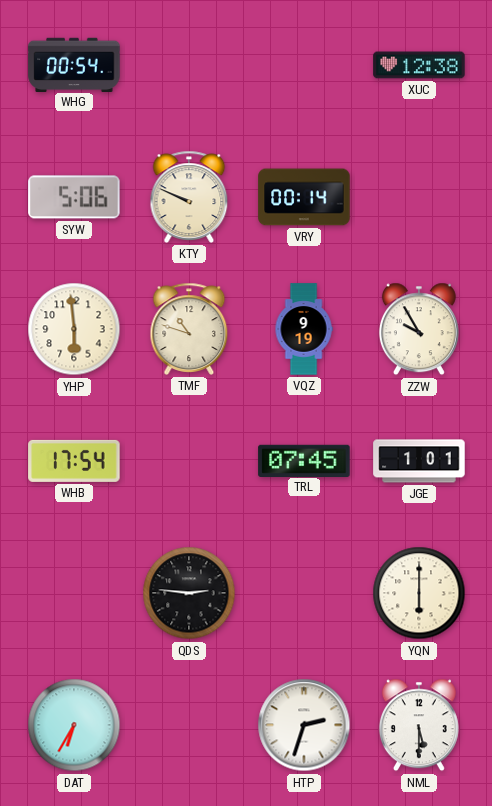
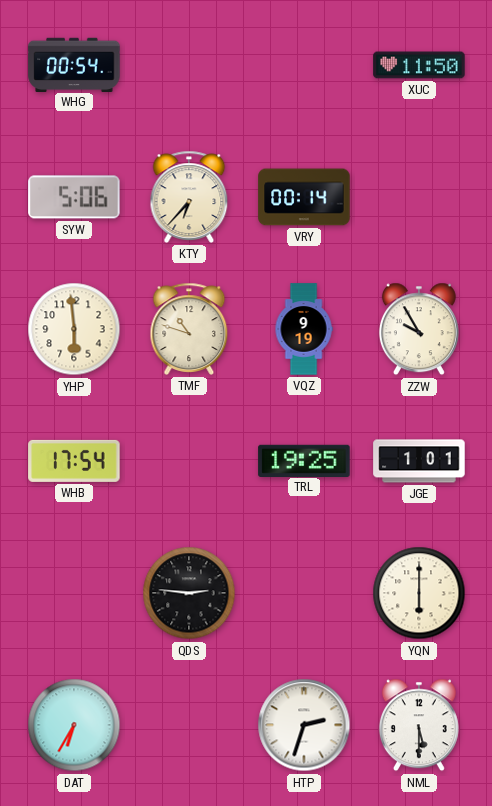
XUC: 12:38 -> 11:50
KTY: 9:49 -> 6:37
TRL: 07:45 -> 19:25
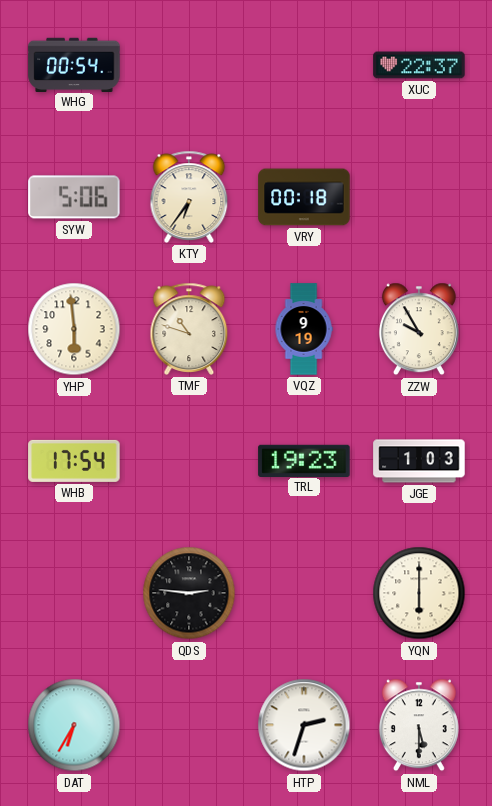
XUC: 11:50 -> 22:37
KTY: 6:37 -> 6:36
VRY: 00:14 -> 00:18
TRL: 19:25 -> 19:23
JGE: 1:01 -> 1:03
